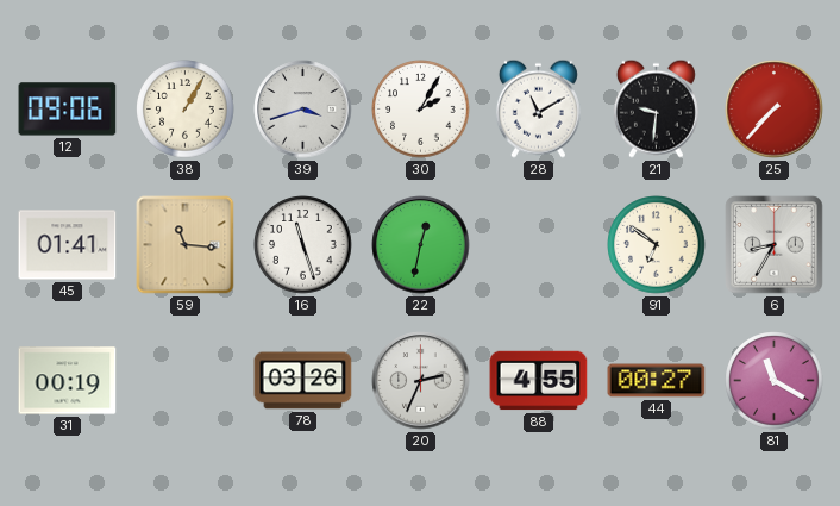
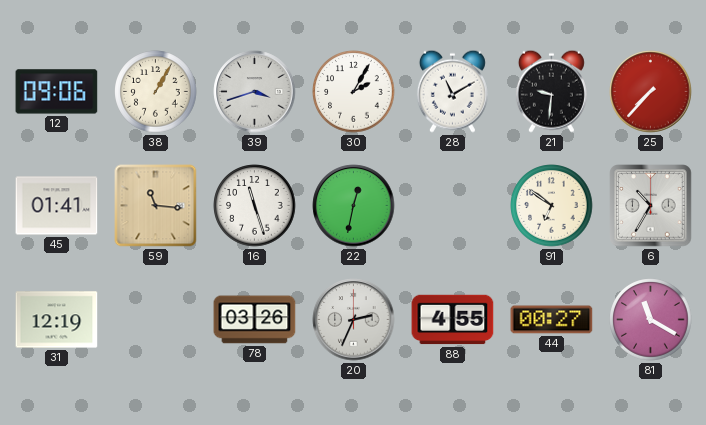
6: 8:35 -> 10:35
31: 00:19 -> 12:19
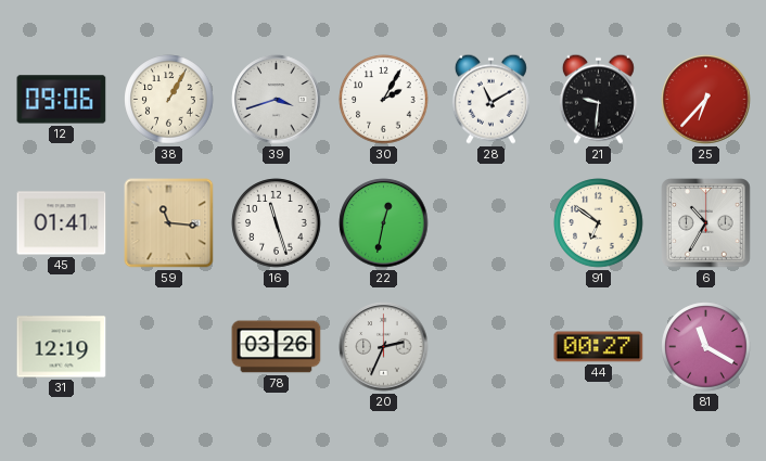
25: 7:37 -> 6:37
88: 4:55 -> none
